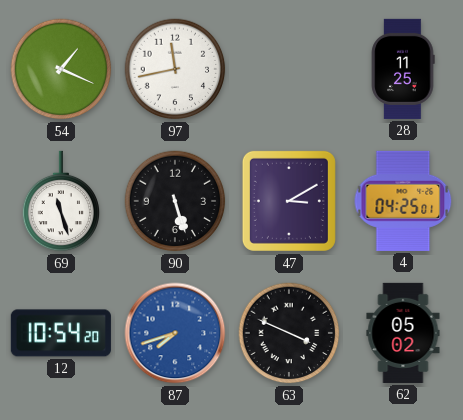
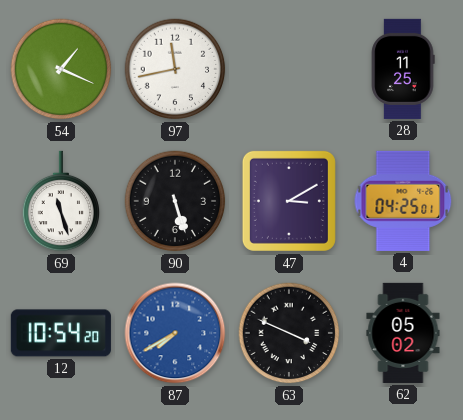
87: 7:42 -> 7:40
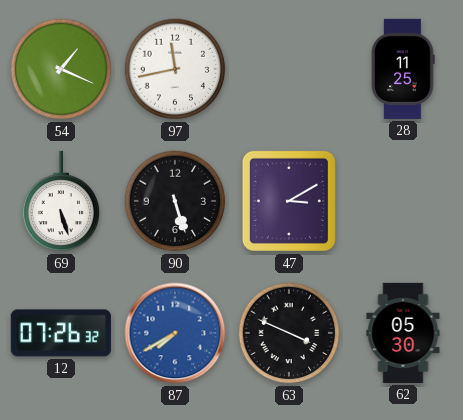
69: 11:27 -> 5:27
4: 04:25 -> none
12: 10:54 -> 07:26
62: 05:02 -> 05:30
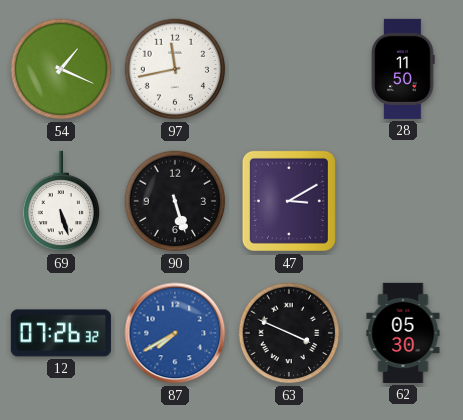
28: 11:25 -> 11:50
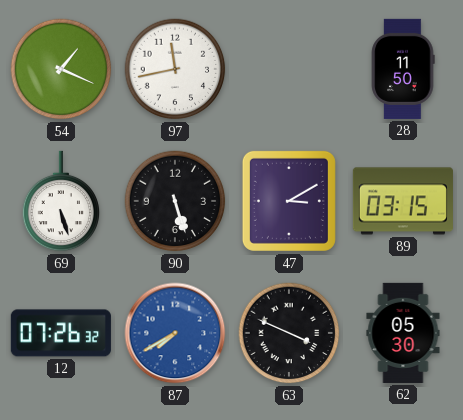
89: none -> 03:15
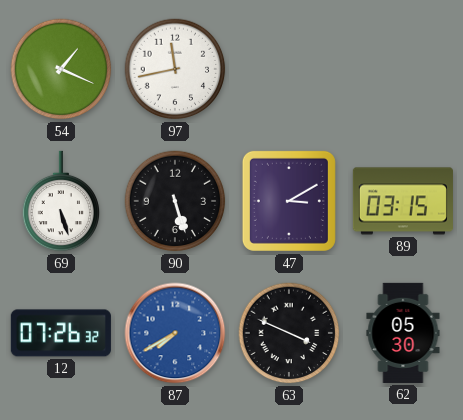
28: 11:50 -> none
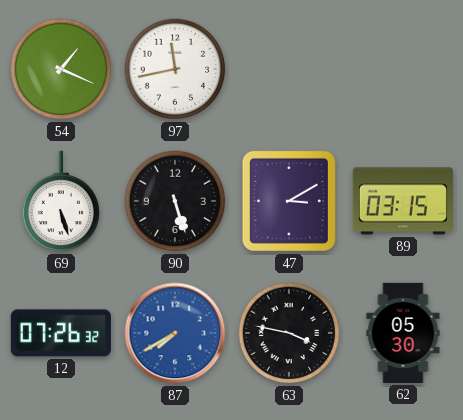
63: 3:49 -> 3:47
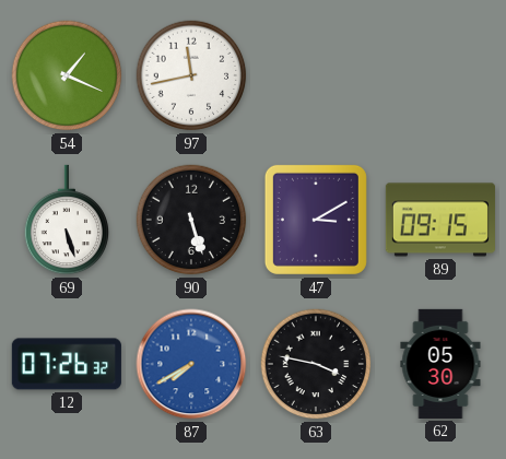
89: 03:15 -> 09:15
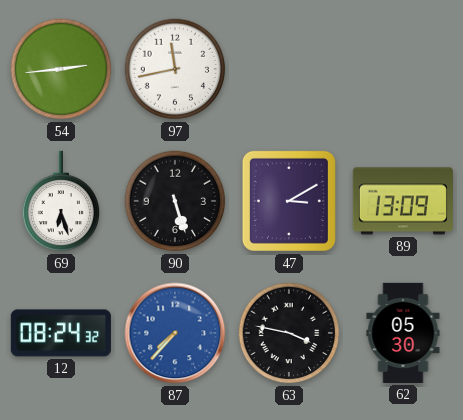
54: 1:19 -> 2:44
69: 5:27 -> 6:27
89: 09:15 -> 13:09
12: 07:26 -> 08:24
87: 7:40 -> 7:37
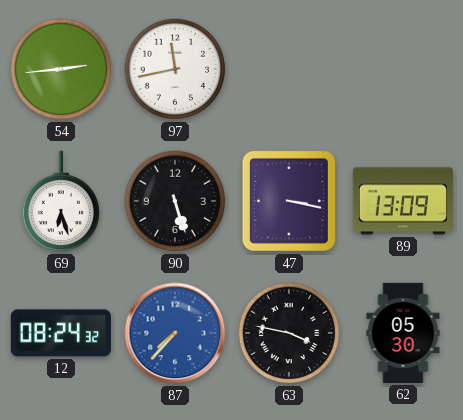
47: 3:10 -> 3:17
